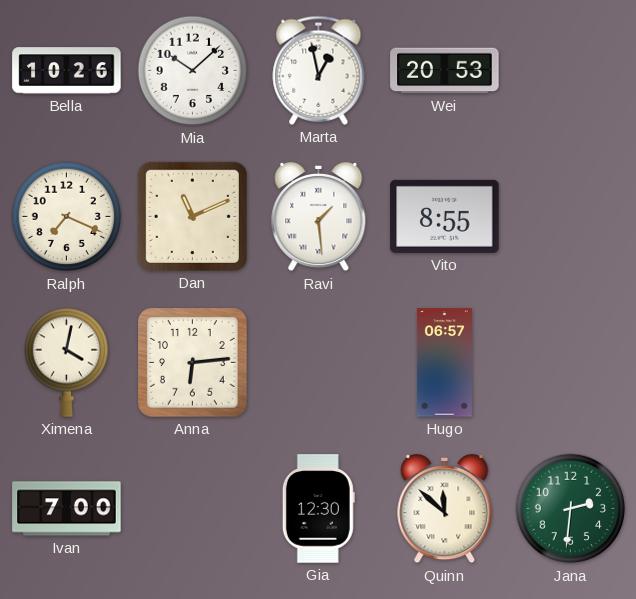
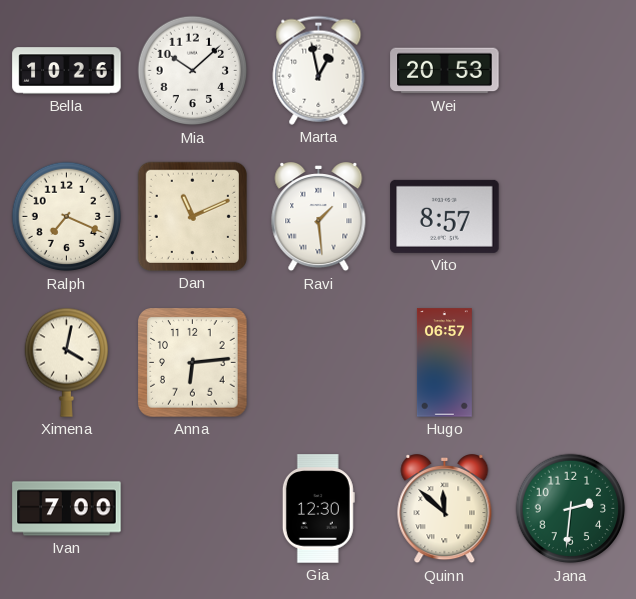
Vito: 8:55 -> 8:57
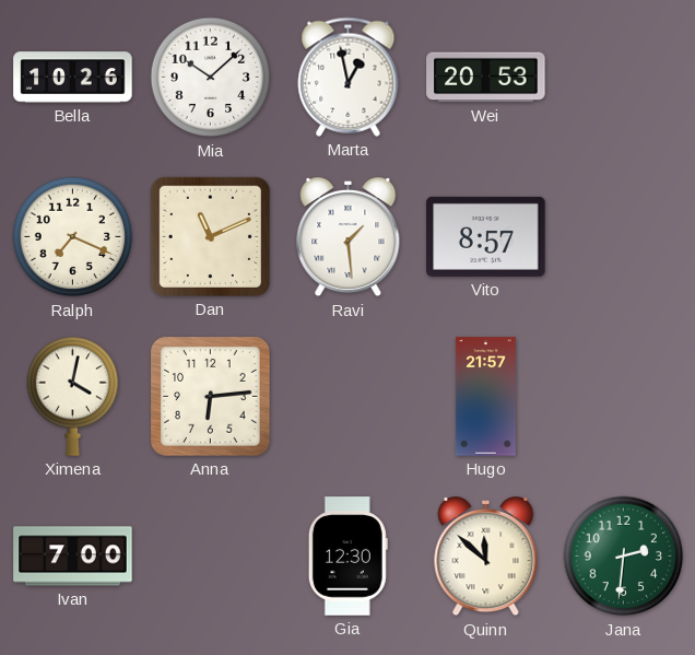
Hugo: 06:57 -> 21:57
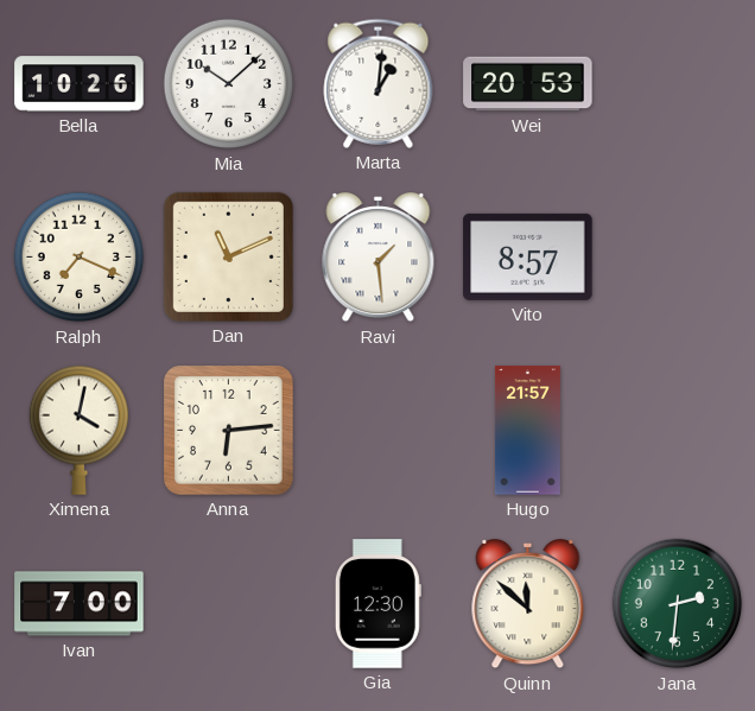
Marta: 12:58 -> 1:01
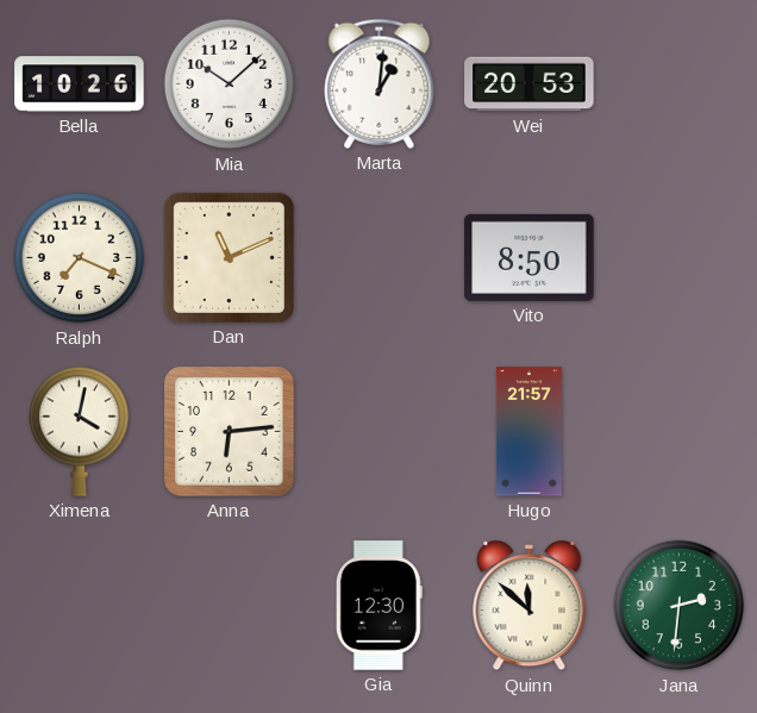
Ravi: 1:29 -> none
Vito: 8:57 -> 8:50
Ivan: 7:00 -> none
